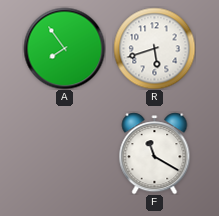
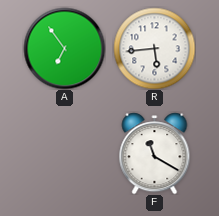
A: 7:54 -> 6:54
R: 5:42 -> 5:44
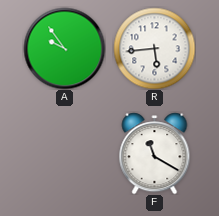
A: 6:54 -> 9:54
